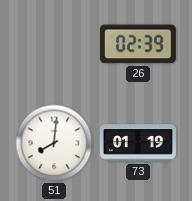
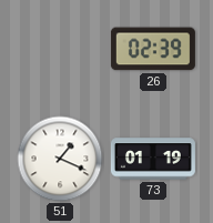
51: 8:01 -> 1:19
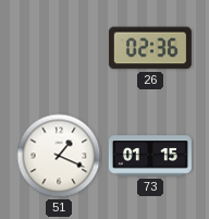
26: 02:39 -> 02:36
73: 01:19 -> 01:15
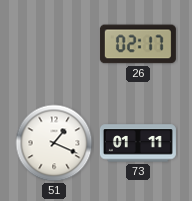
26: 02:36 -> 02:17
73: 01:15 -> 01:11
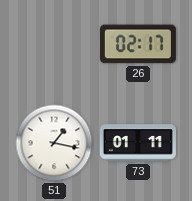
51: 1:19 -> 1:17
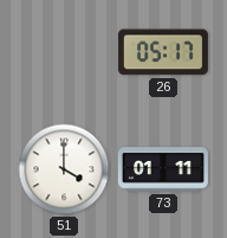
26: 02:17 -> 05:17
51: 1:17 -> 4:00
